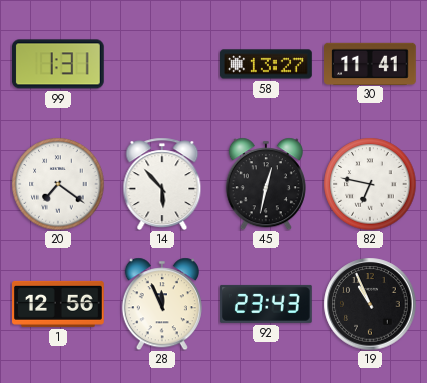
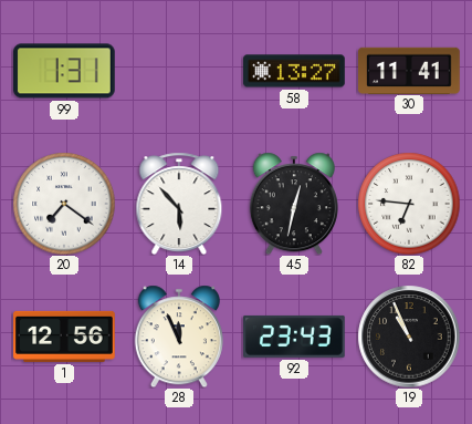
82: 6:47 -> 6:46
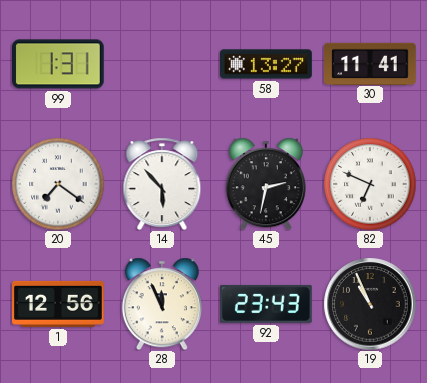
45: 12:32 -> 2:32
82: 6:46 -> 6:49
